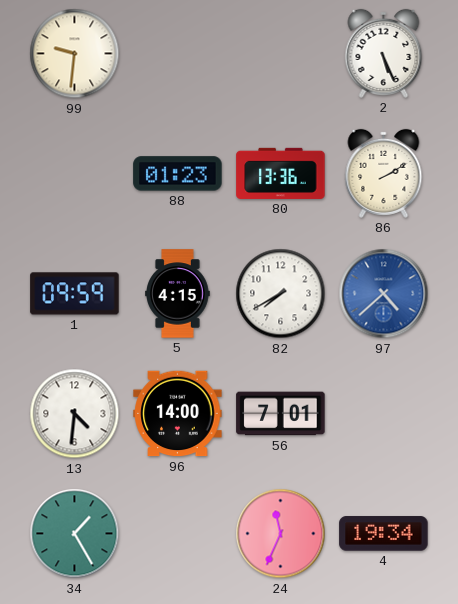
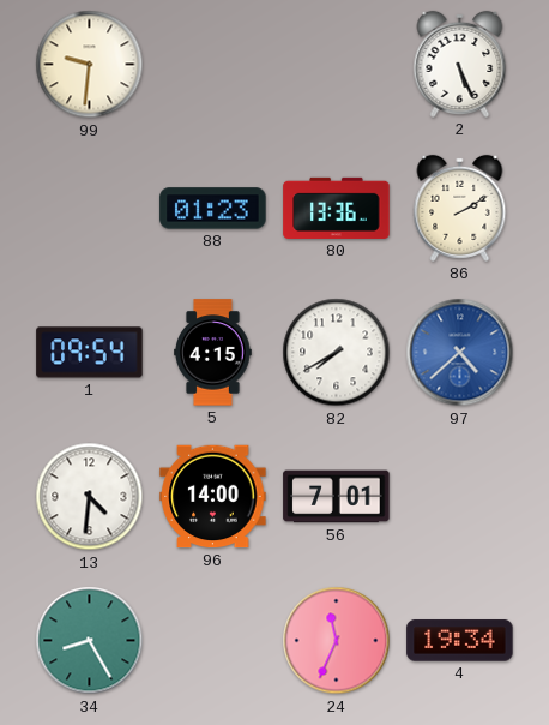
1: 09:59 -> 09:54
34: 1:25 -> 8:25
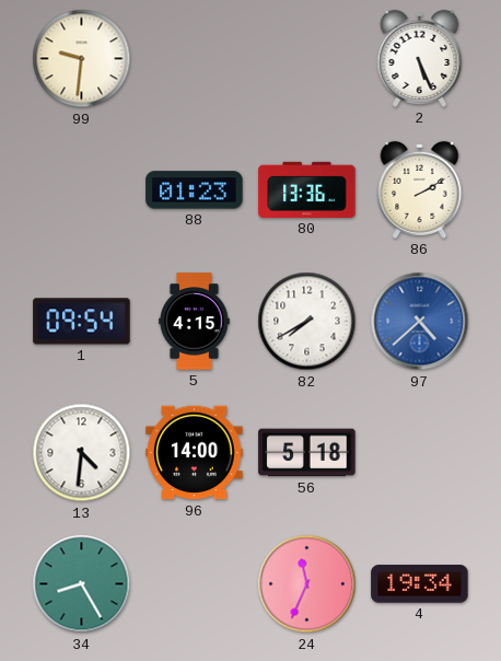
56: 7:01 -> 5:18
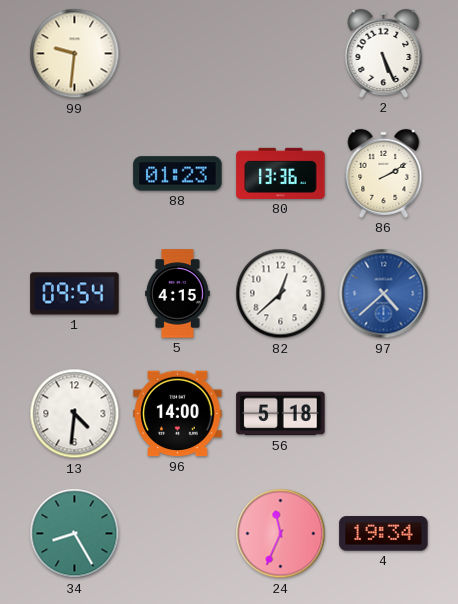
82: 7:40 -> 12:38
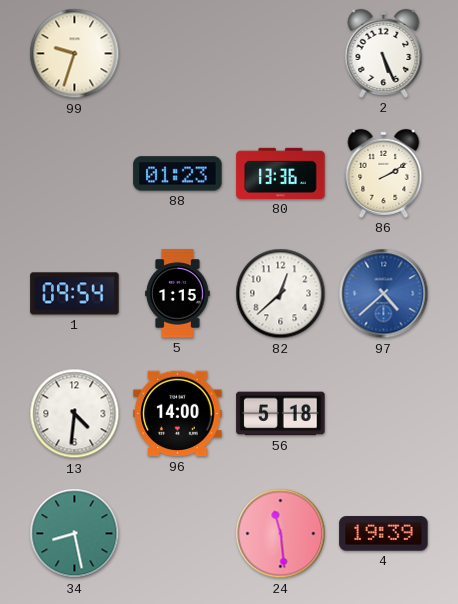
99: 9:31 -> 9:33
5: 4:15 -> 1:15
34: 8:25 -> 8:28
24: 11:34 -> 11:29
4: 19:34 -> 19:39
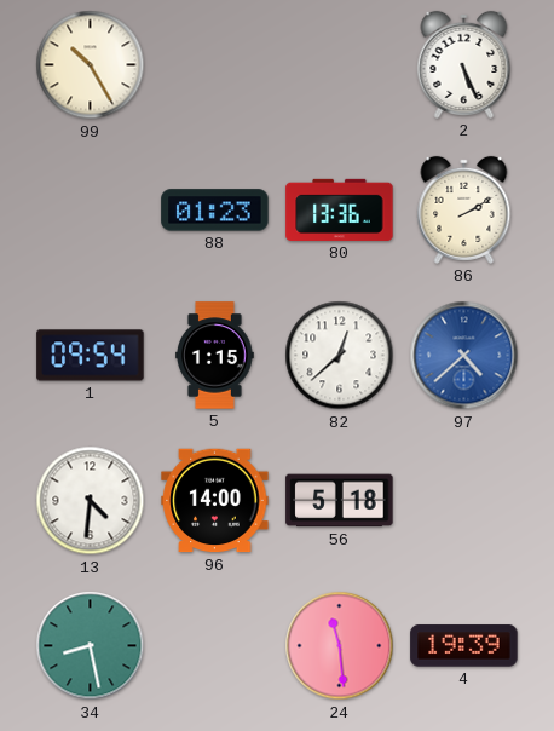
99: 9:33 -> 10:25
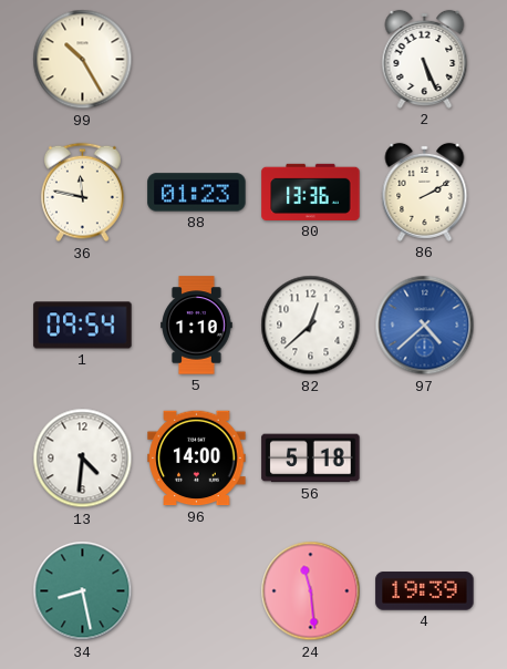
36: none -> 11:47
5: 1:15 -> 1:10
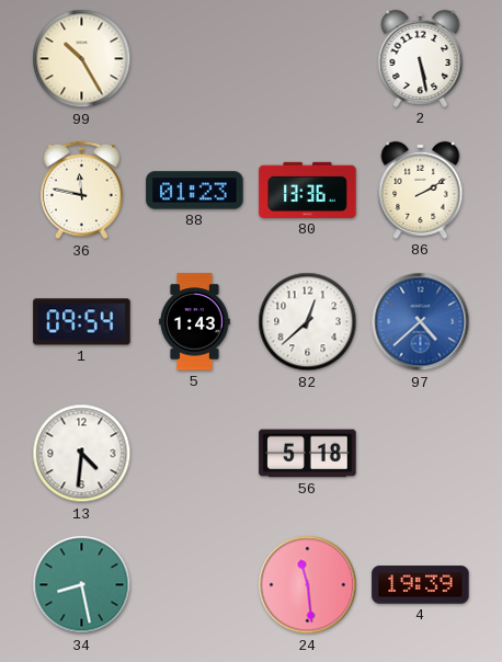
2: 5:26 -> 5:28
5: 1:10 -> 1:43
96: 14:00 -> none
